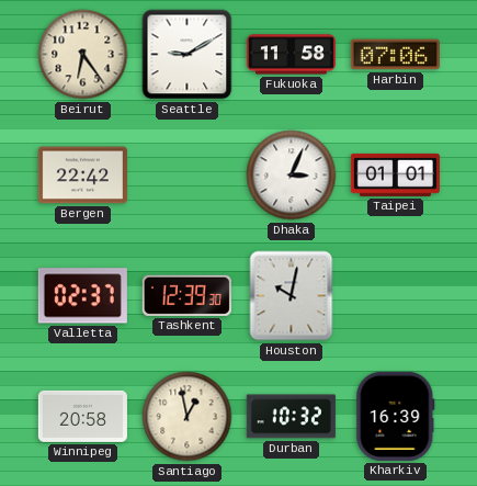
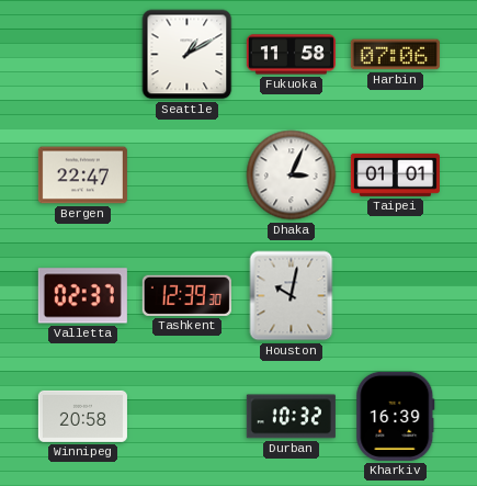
Beirut: 6:24 -> none
Seattle: 9:10 -> 1:10
Bergen: 22:42 -> 22:47
Santiago: 12:58 -> none
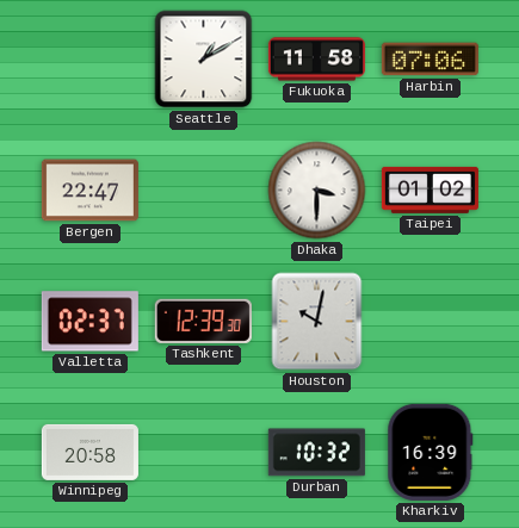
Dhaka: 3:04 -> 3:30
Taipei: 01:01 -> 01:02
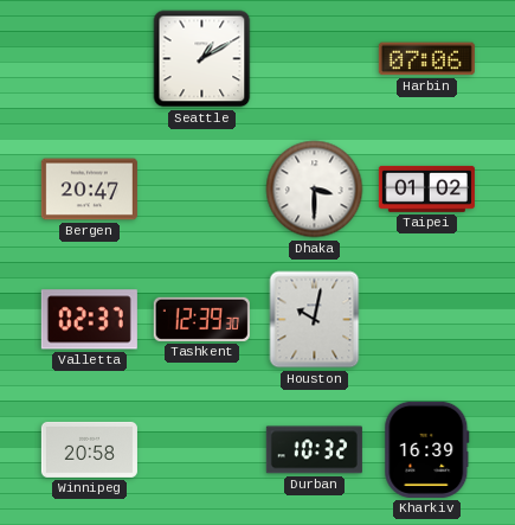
Fukuoka: 11:58 -> none
Bergen: 22:47 -> 20:47
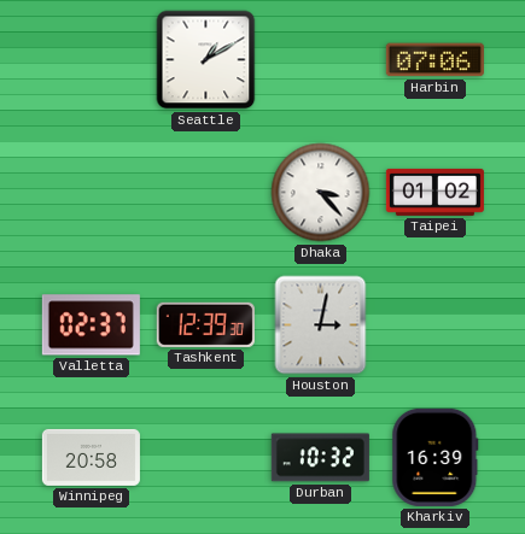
Bergen: 20:47 -> none
Dhaka: 3:30 -> 3:23
Houston: 10:02 -> 3:02
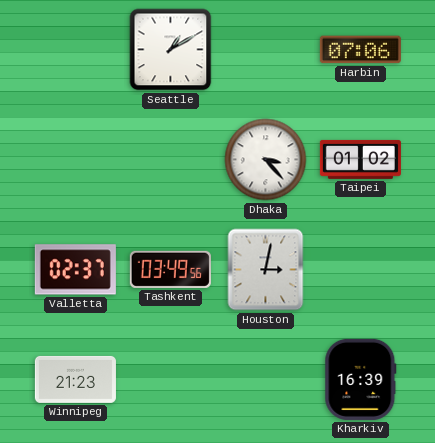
Tashkent: 12:39 -> 03:49
Winnipeg: 20:58 -> 21:23
Durban: 10:32 -> none
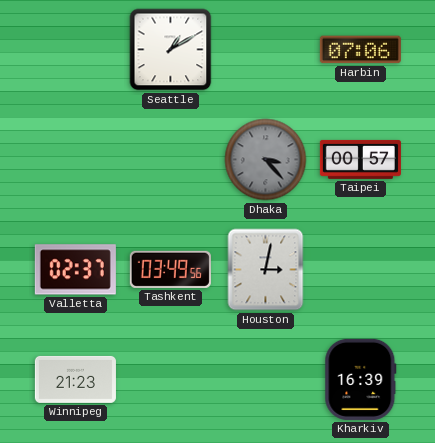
Dhaka dial: white -> grey
Taipei: 01:02 -> 00:57
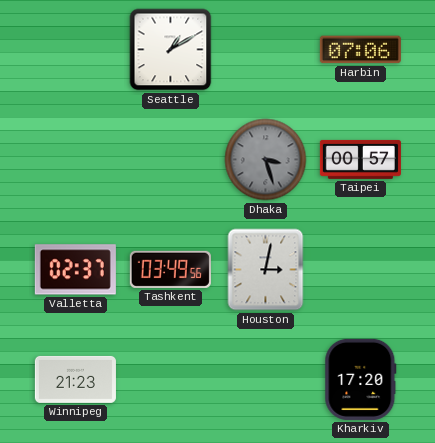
Dhaka: 3:23 -> 3:27
Kharkiv: 16:39 -> 17:20
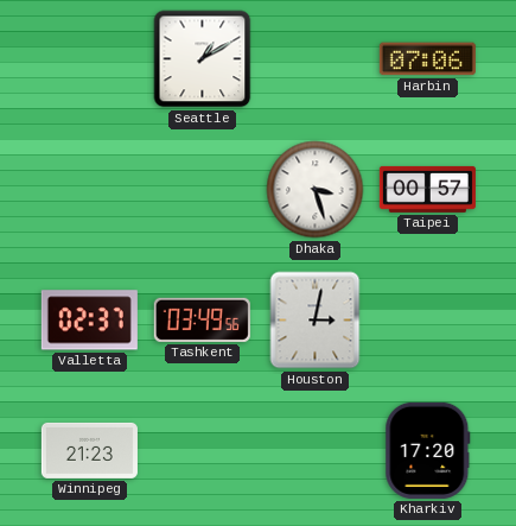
Dhaka dial: grey -> white
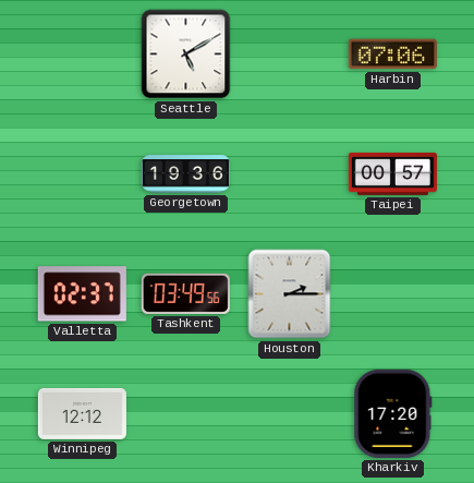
Seattle: 1:10 -> 5:10
Georgetown: none -> 19:36
Dhaka: 3:27 -> none
Houston: 3:02 -> 2:15
Winnipeg: 21:23 -> 12:12
